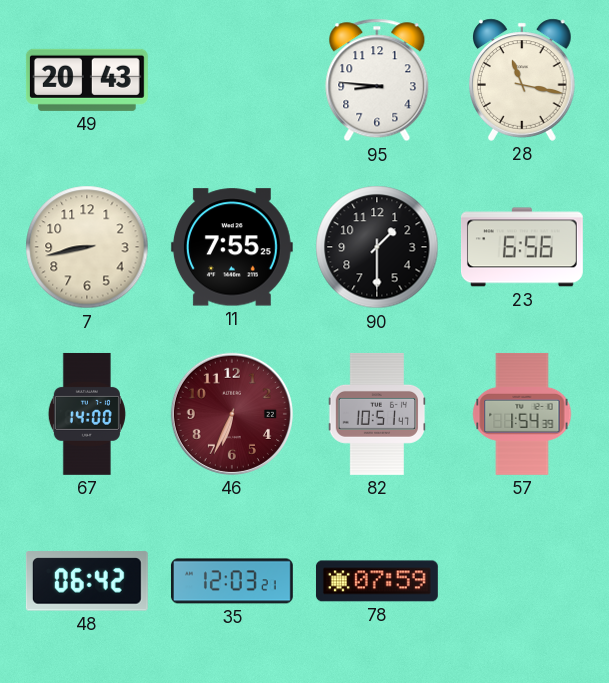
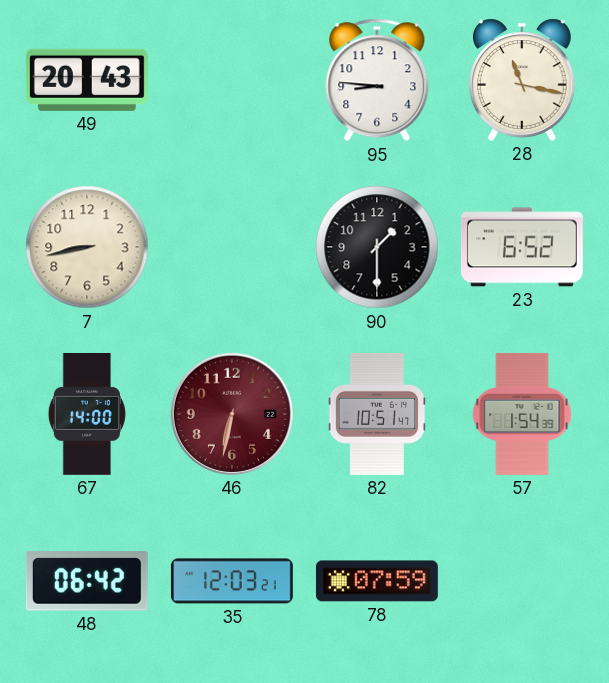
11: 7:55 -> none
23: 6:56 -> 6:52
46: 6:34 -> 6:32
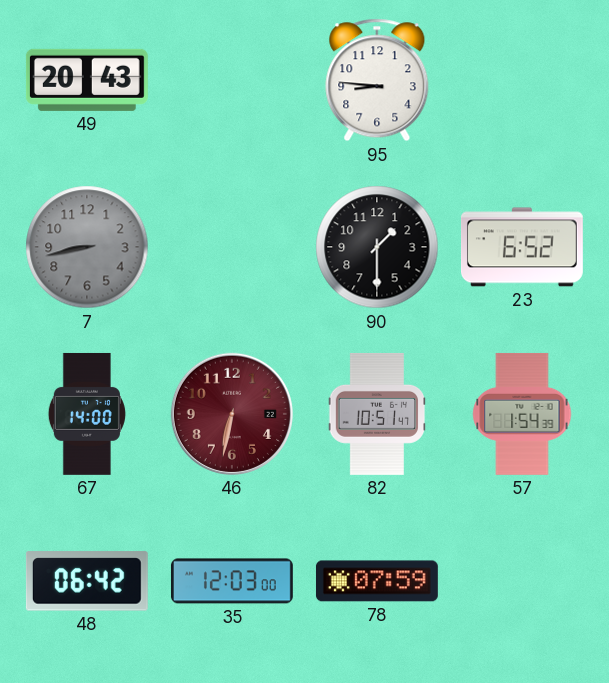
28: 11:17 -> none
7 dial: cream -> grey
35: 12:03:21 -> 12:03:00
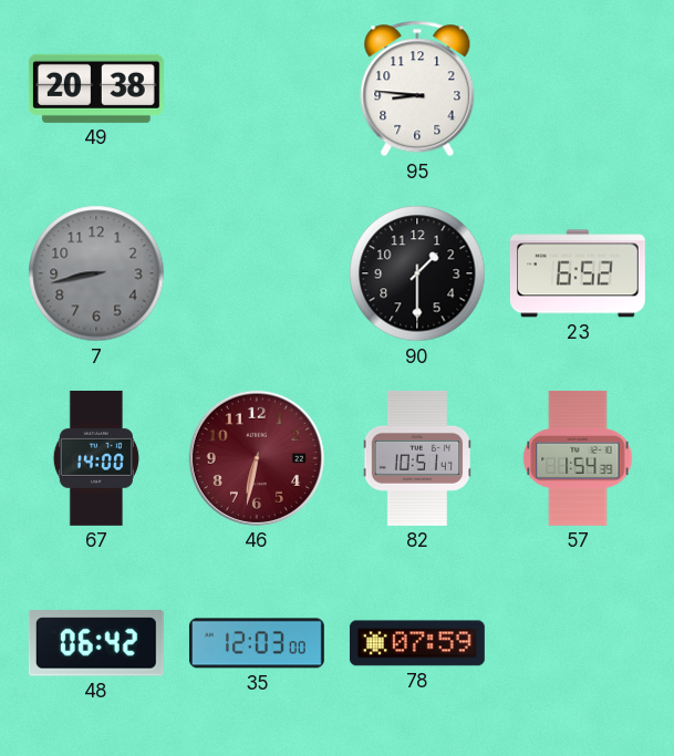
49: 20:43 -> 20:38
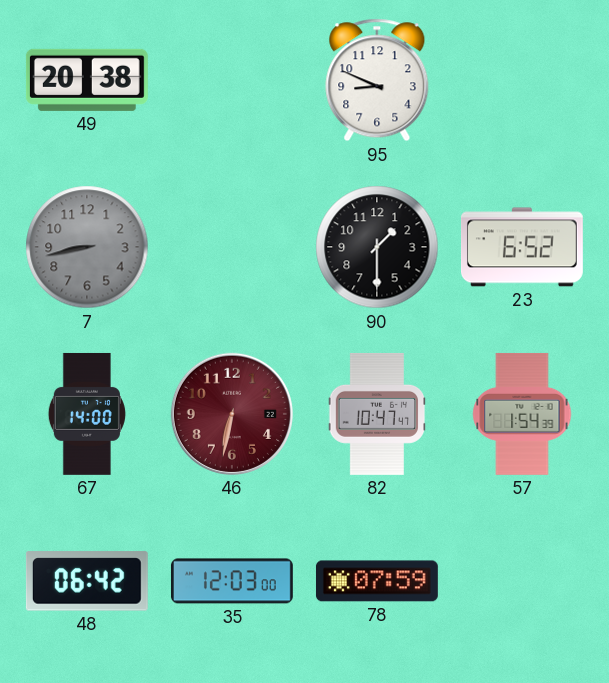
95: 8:46 -> 8:49
82: 10:51 -> 10:47
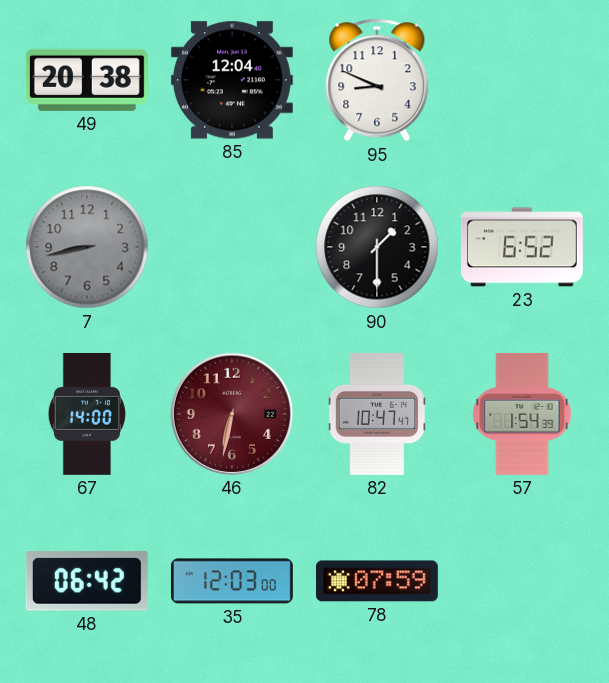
85: none -> 12:04
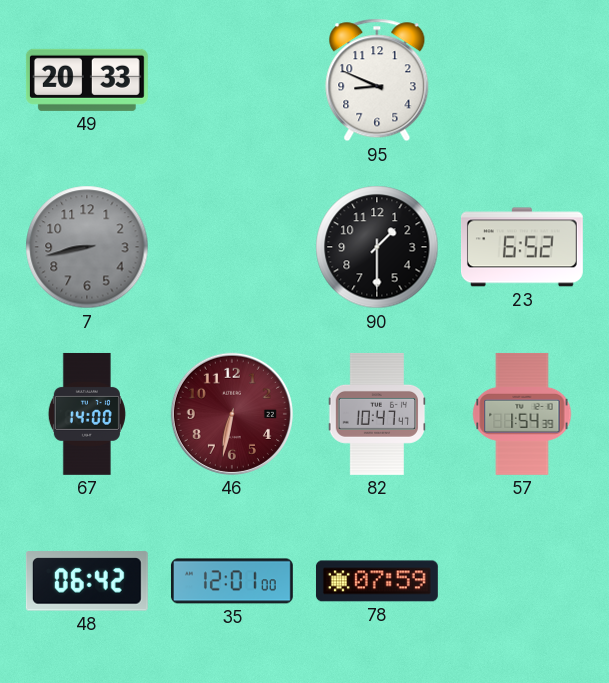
49: 20:38 -> 20:33
85: 12:04 -> none
35: 12:03 -> 12:01
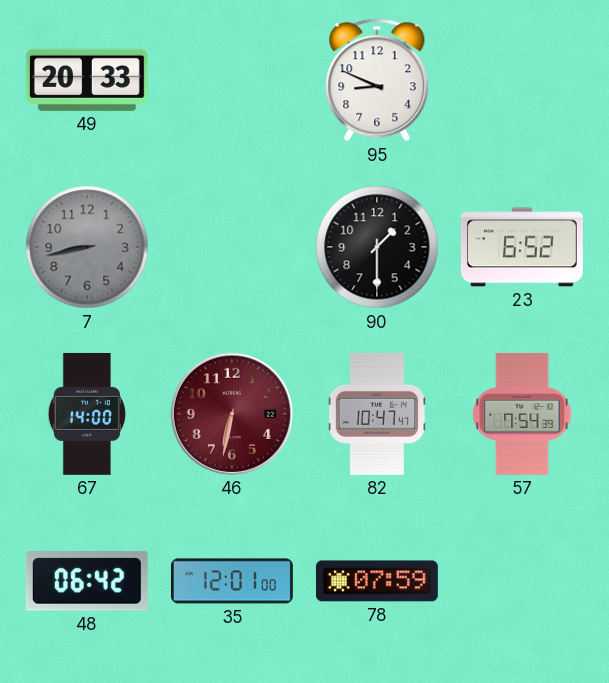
57: 1:54 -> 7:54
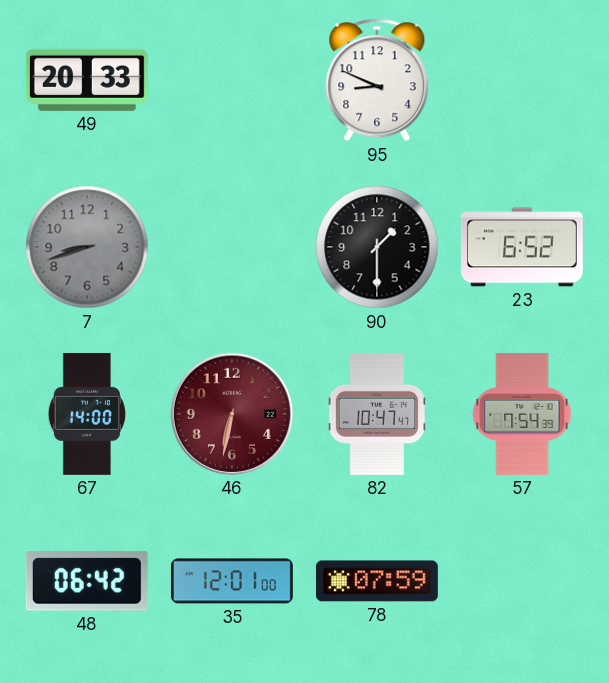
7: 8:43 -> 8:42
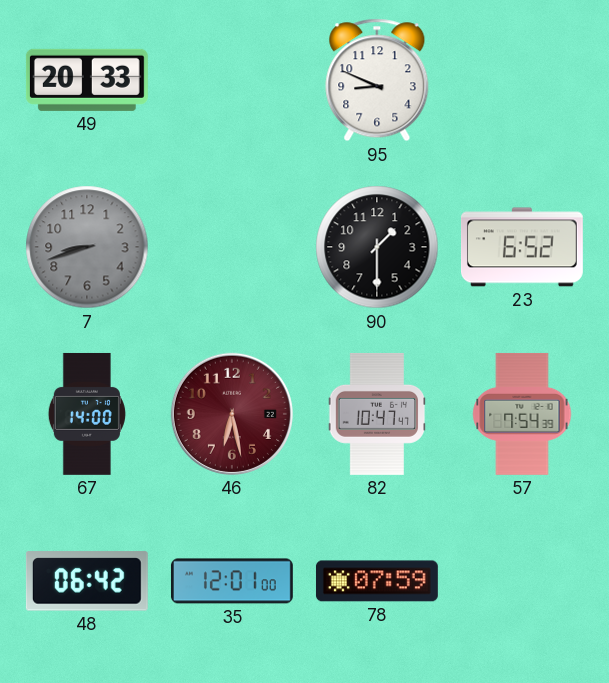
46: 6:32 -> 6:28
